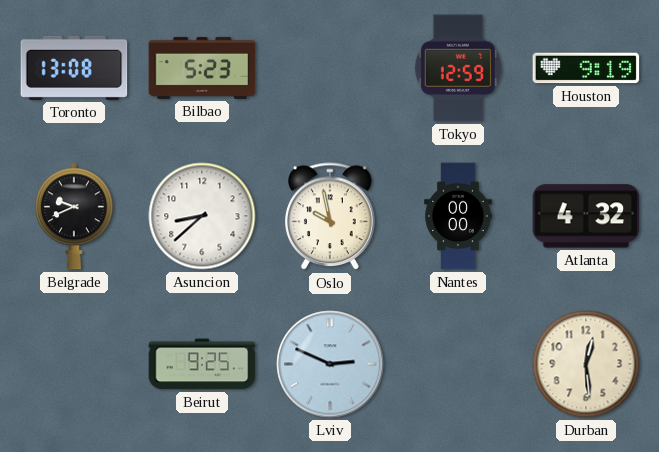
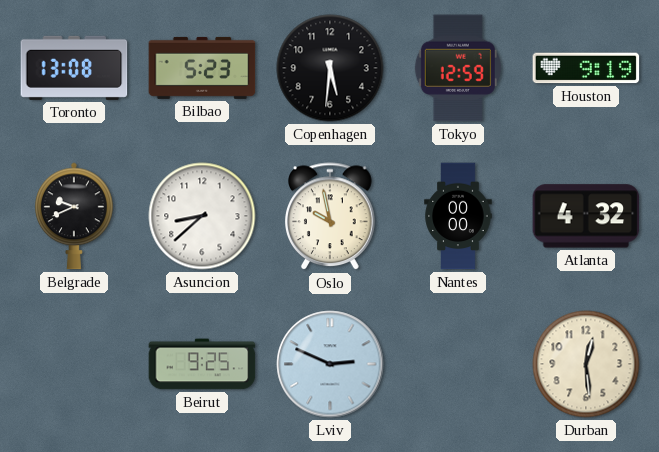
Copenhagen: none -> 5:31
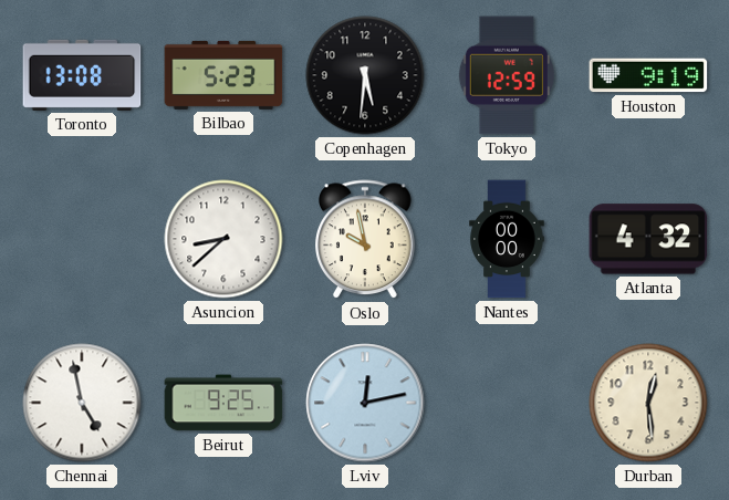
Belgrade: 9:41 -> none
Chennai: none -> 4:58
Lviv: 2:49 -> 12:13
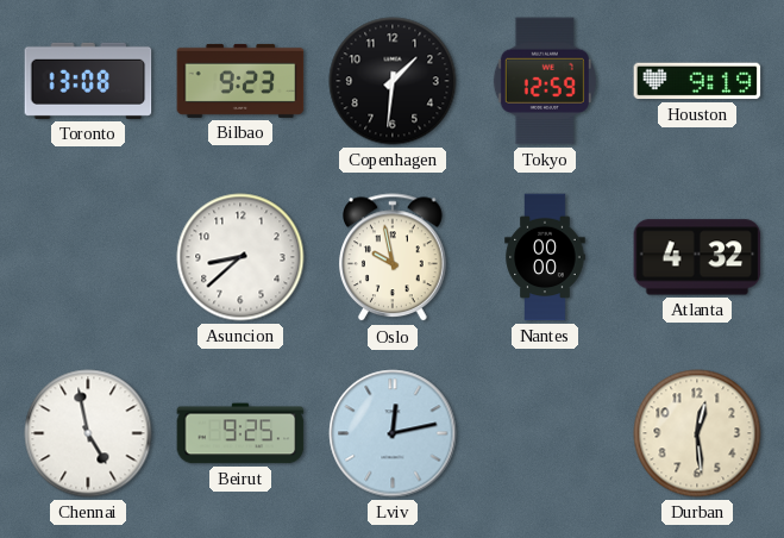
Bilbao: 5:23 -> 9:23
Copenhagen: 5:31 -> 1:31
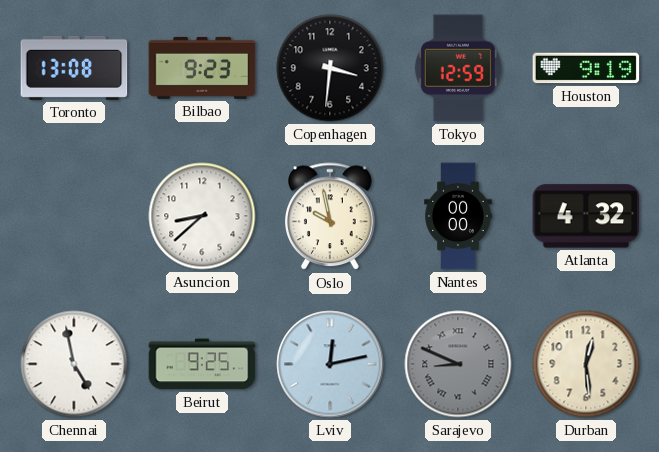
Copenhagen: 1:31 -> 3:31
Sarajevo: none -> 8:49
